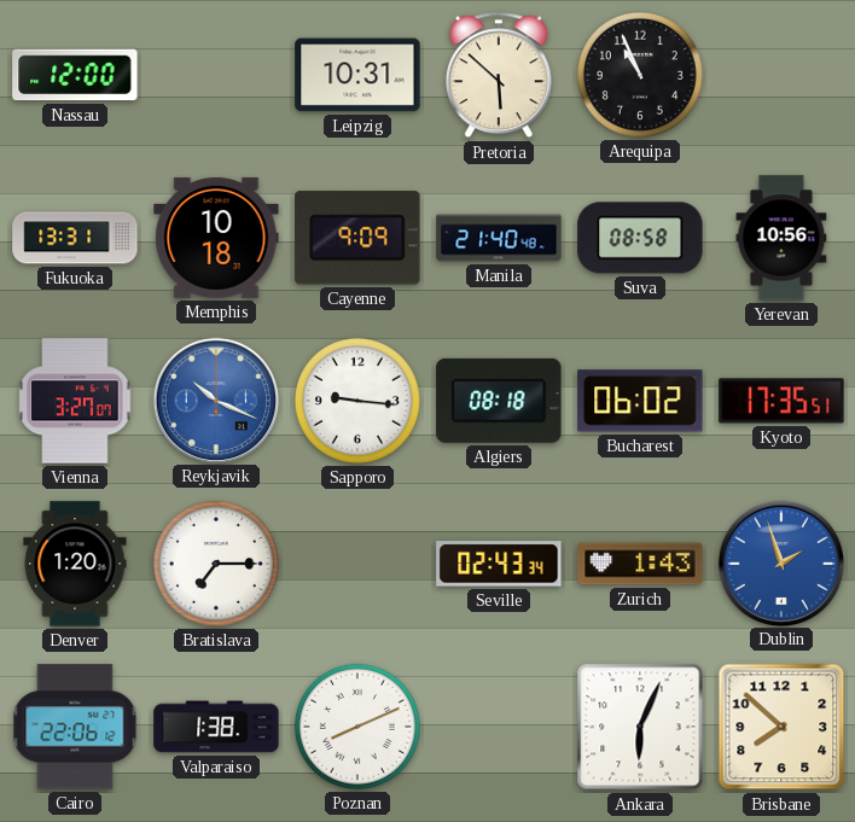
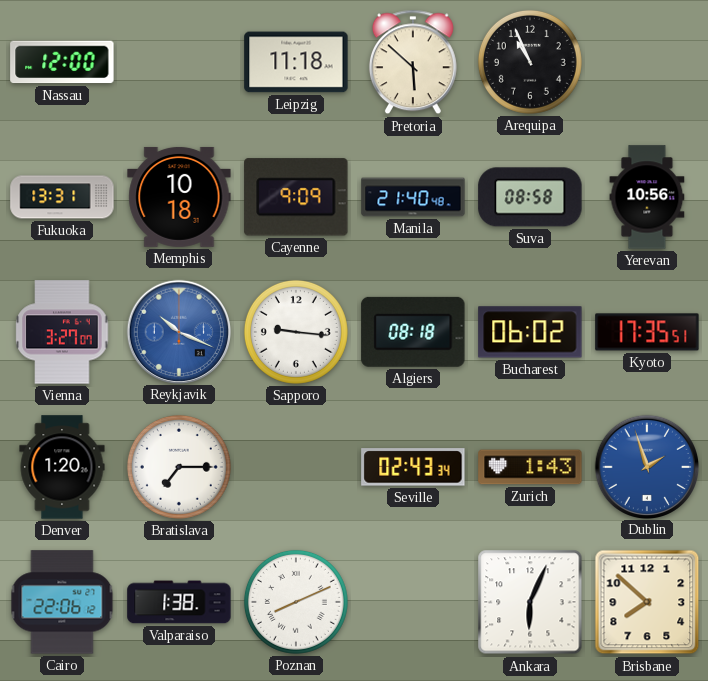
Leipzig: 10:31 -> 11:18
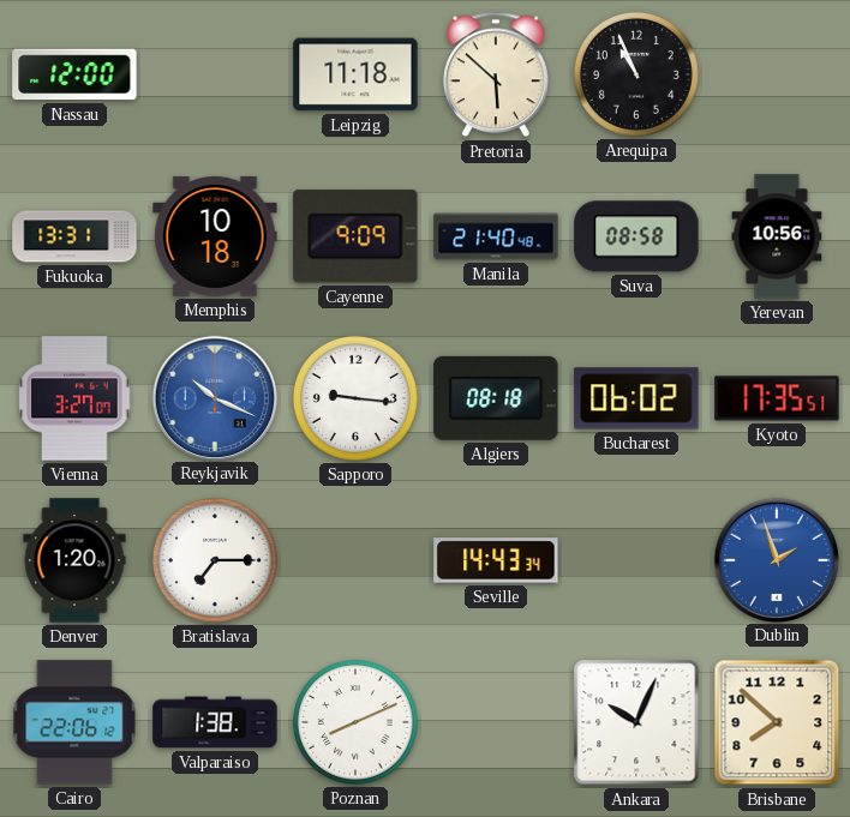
Seville: 02:43 -> 14:43
Zurich: 1:43 -> none
Ankara: 6:04 -> 10:04
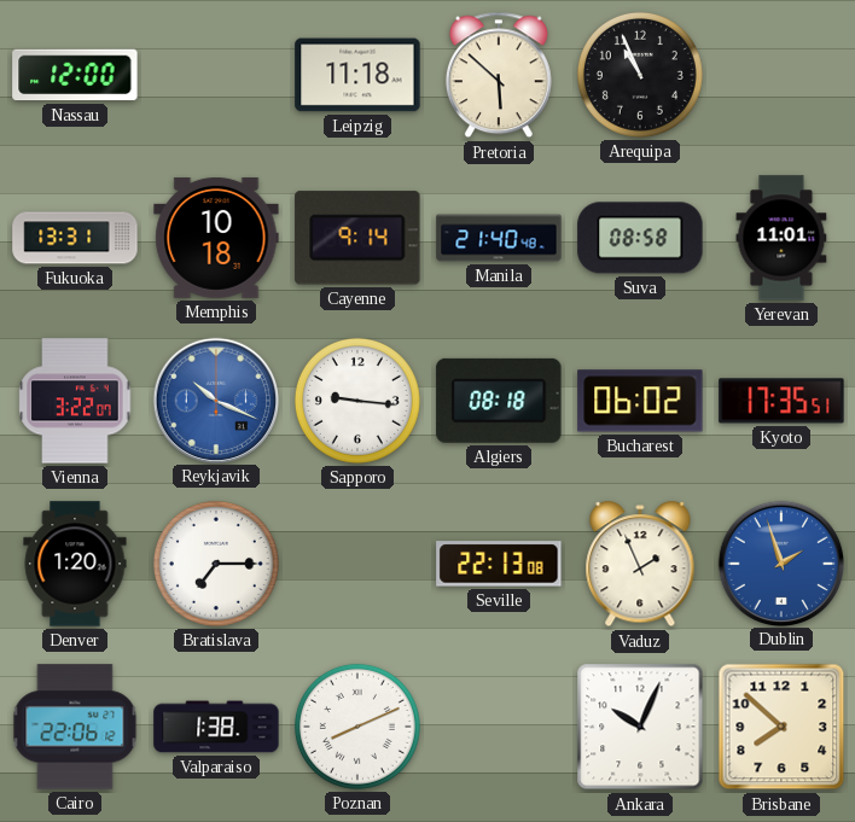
Cayenne: 9:09 -> 9:14
Yerevan: 10:56 -> 11:01
Vienna: 3:27 -> 3:22
Seville: 14:43 -> 22:13
Vaduz: none -> 1:56
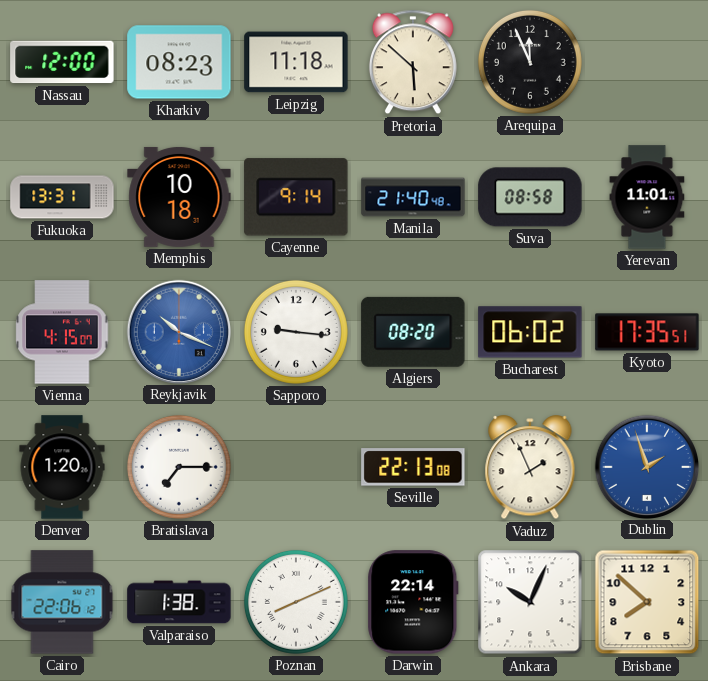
Kharkiv: none -> 08:23
Arequipa: 10:56 -> 11:56
Vienna: 3:22 -> 4:15
Algiers: 08:18 -> 08:20
Darwin: none -> 22:14
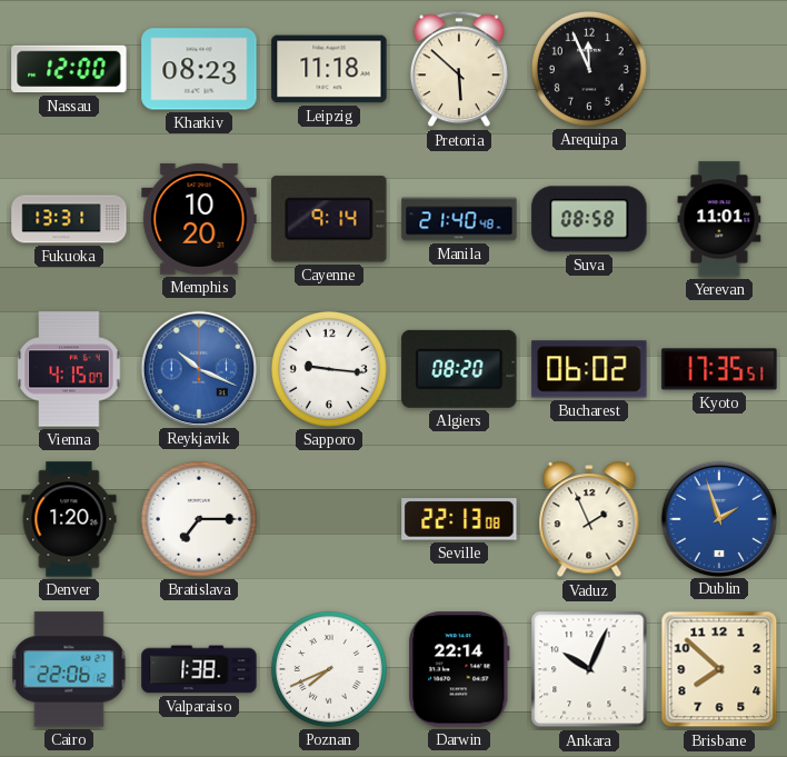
Memphis: 10:18 -> 10:20
Poznan: 8:11 -> 7:41
